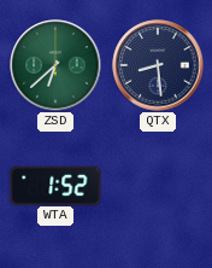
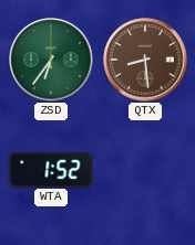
ZSD: 6:38 -> 6:36
QTX dial: navy -> brown
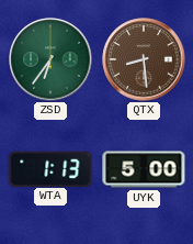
WTA: 1:52 -> 1:13
UYK: none -> 5:00
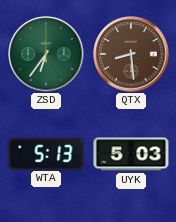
WTA: 1:13 -> 5:13
UYK: 5:00 -> 5:03
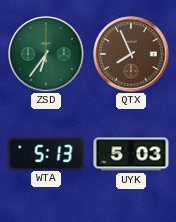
QTX: 8:29 -> 7:56
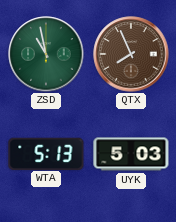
ZSD: 6:36 -> 10:58
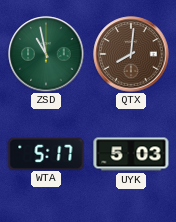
QTX: 7:56 -> 8:01
WTA: 5:13 -> 5:17
